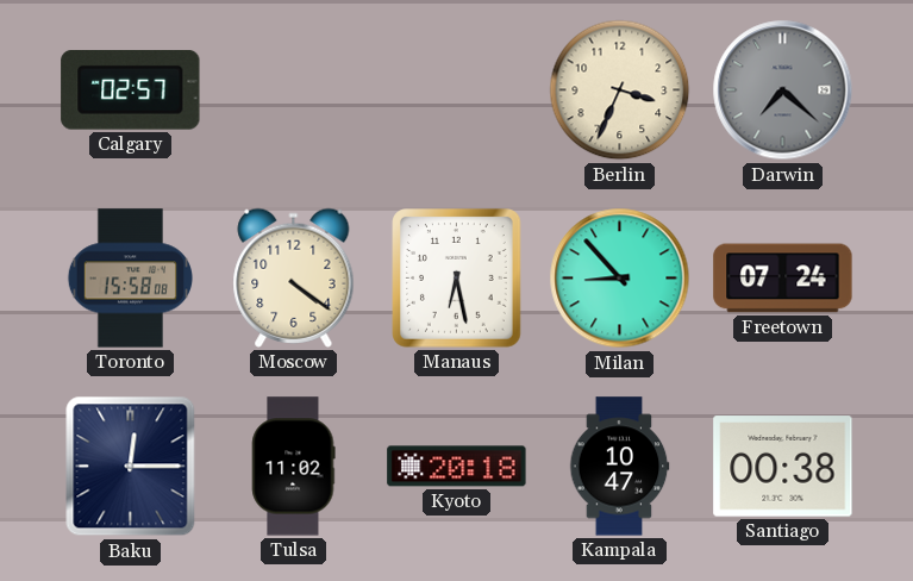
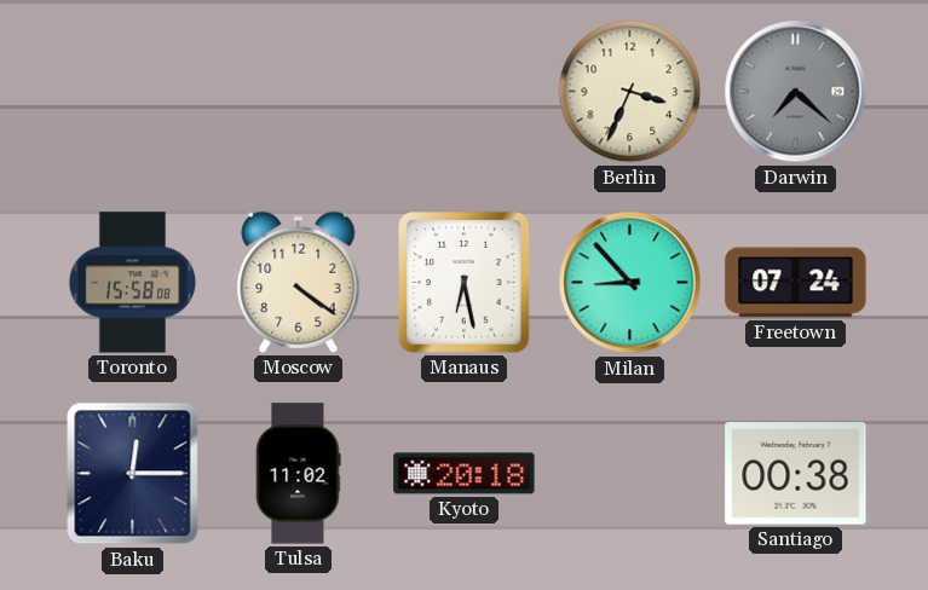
Calgary: 02:57 -> none
Kampala: 10:47 -> none
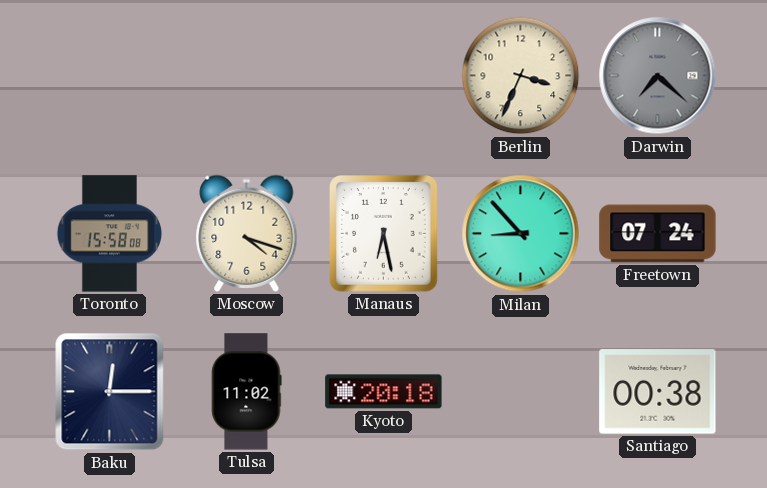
Moscow: 4:21 -> 4:18
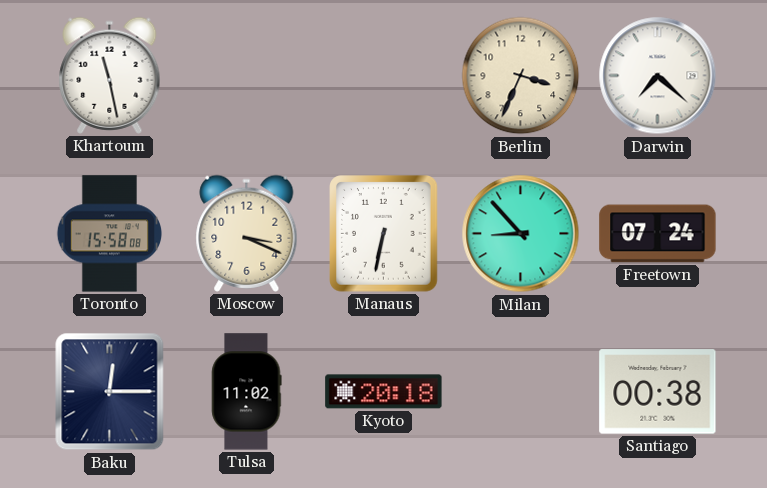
Khartoum: none -> 11:28
Darwin dial: grey -> white
Moscow: 4:18 -> 3:19
Manaus: 6:28 -> 6:32
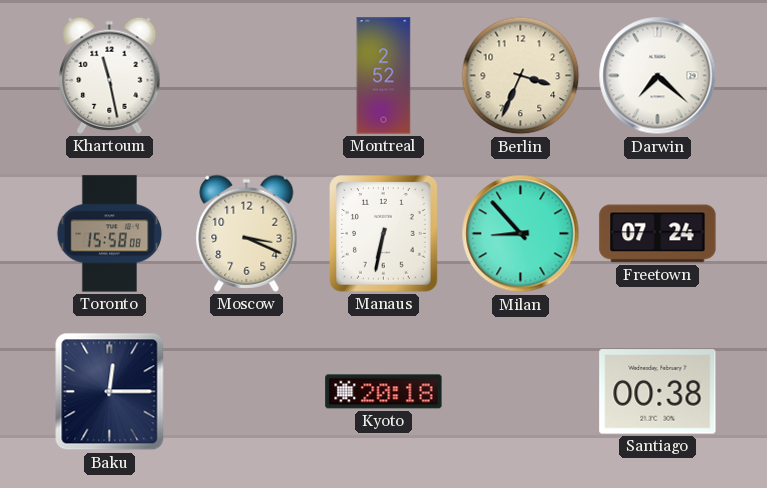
Montreal: none -> 2:52
Tulsa: 11:02 -> none
